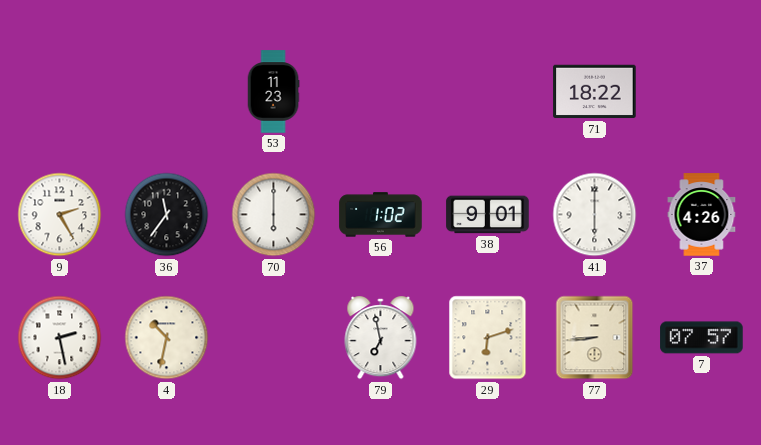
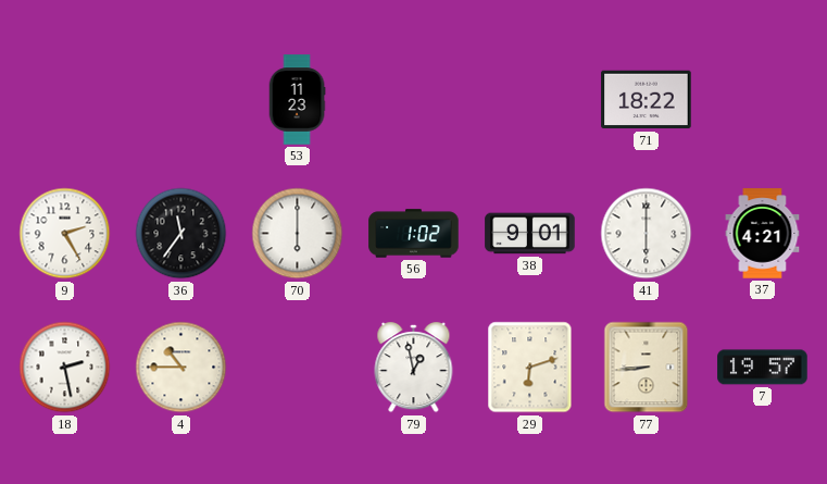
37: 4:26 -> 4:21
4: 10:32 -> 10:45
79: 6:58 -> 12:58
7: 07:57 -> 19:57
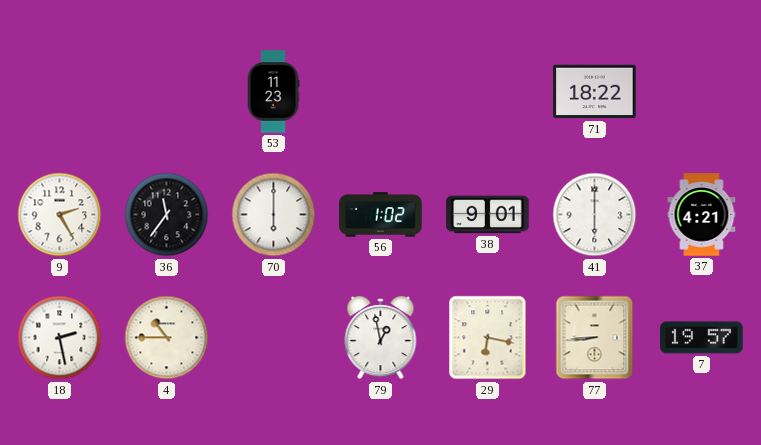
29: 6:12 -> 6:17
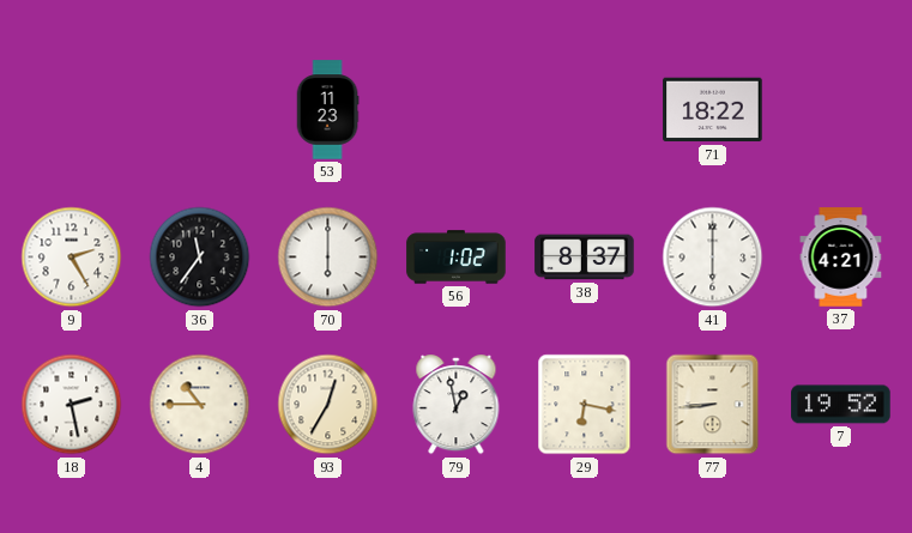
38: 9:01 -> 8:37
93: none -> 12:35
7: 19:57 -> 19:52
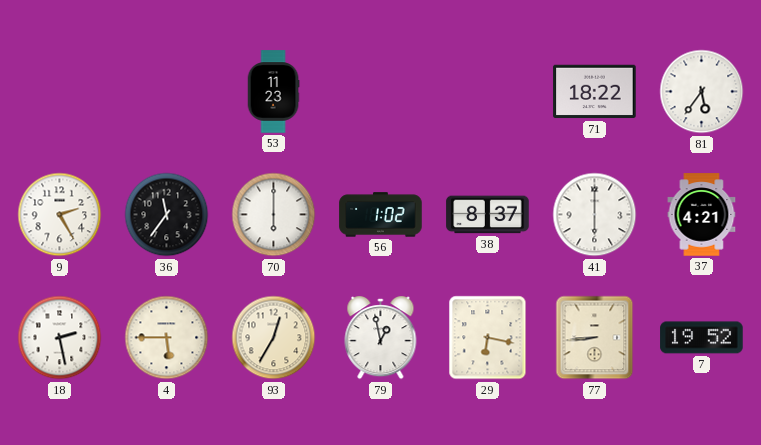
81: none -> 5:36
4: 10:45 -> 5:45
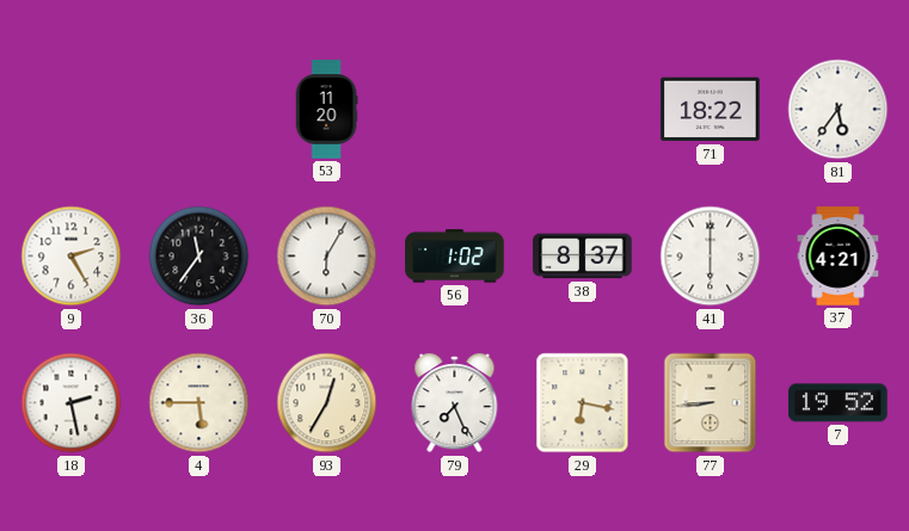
53: 11:23 -> 11:20
70: 6:00 -> 6:05
79: 12:58 -> 7:26
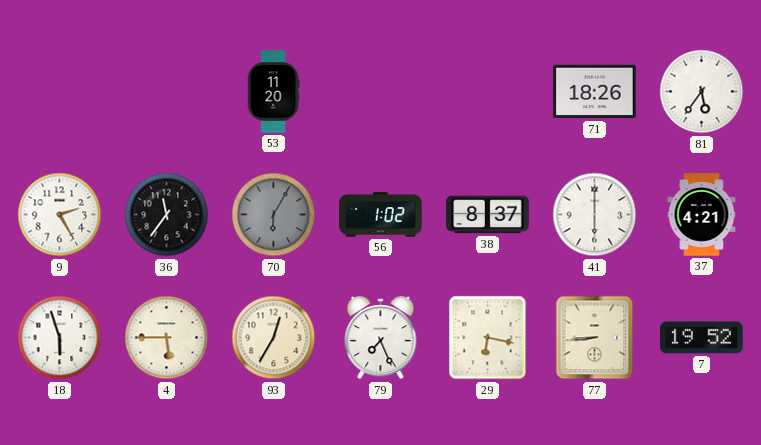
71: 18:22 -> 18:26
70 dial: white -> grey
18: 2:28 -> 5:57
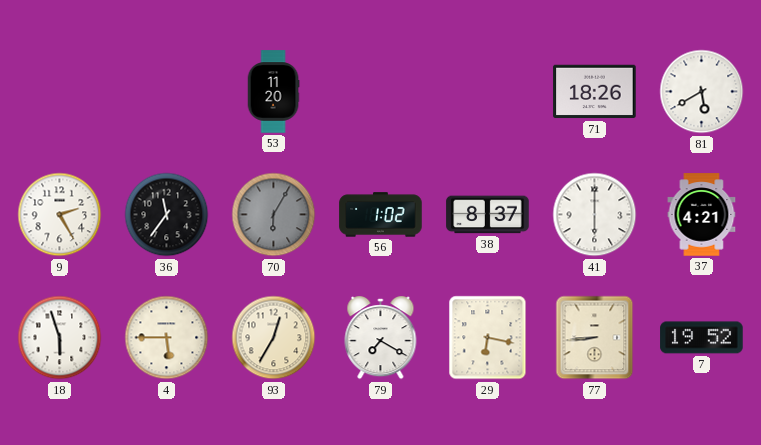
81: 5:36 -> 5:40
79: 7:26 -> 7:20
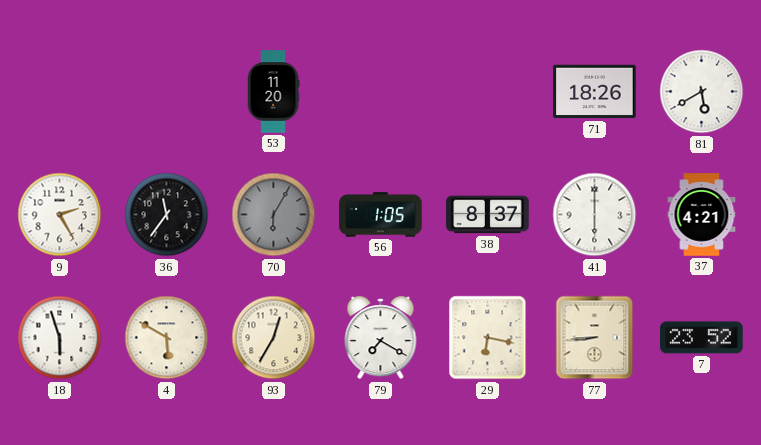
56: 1:02 -> 1:05
4: 5:45 -> 5:50
7: 19:52 -> 23:52
